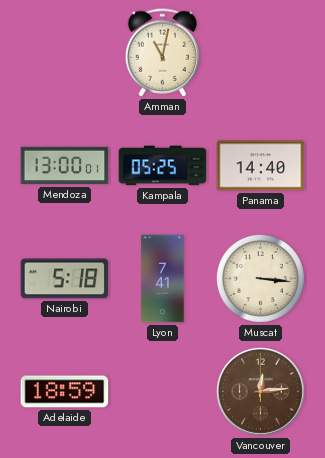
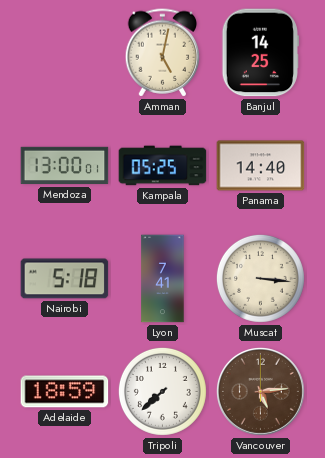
Amman: 11:02 -> 5:02
Banjul: none -> 14:25
Tripoli: none -> 7:38
Vancouver: 12:14 -> 5:14
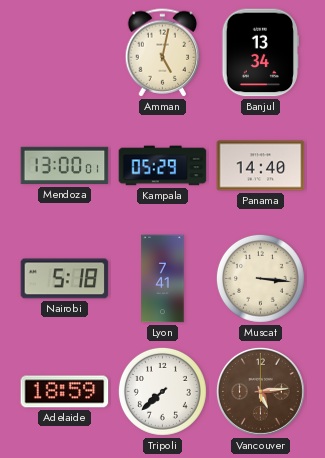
Banjul: 14:25 -> 13:34
Kampala: 05:25 -> 05:29
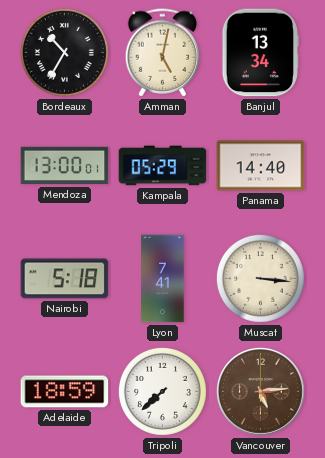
Bordeaux: none -> 10:35
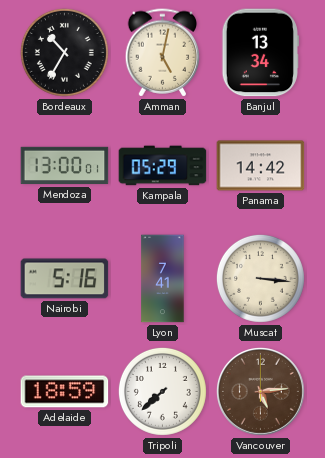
Panama: 14:40 -> 14:42
Nairobi: 5:18 -> 5:16
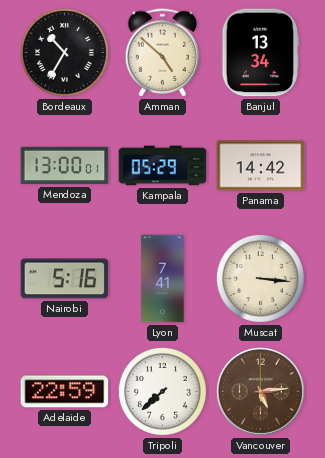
Amman: 5:02 -> 4:52
Adelaide: 18:59 -> 22:59
